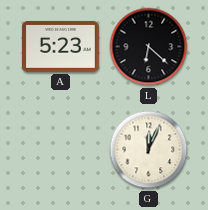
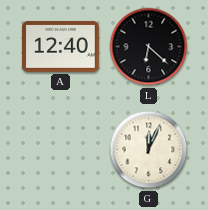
A: 5:23 -> 12:40
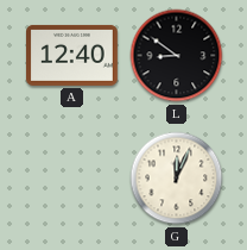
L: 6:22 -> 8:51
